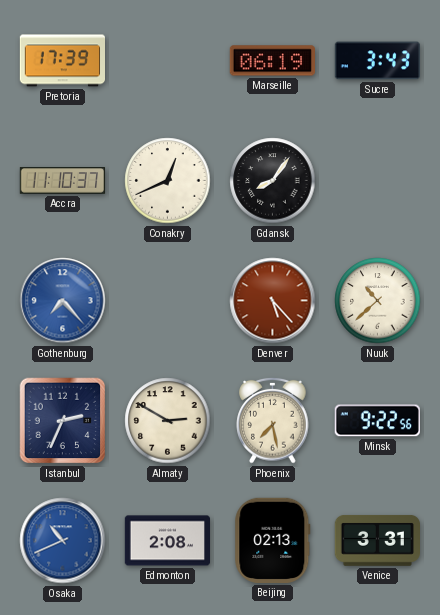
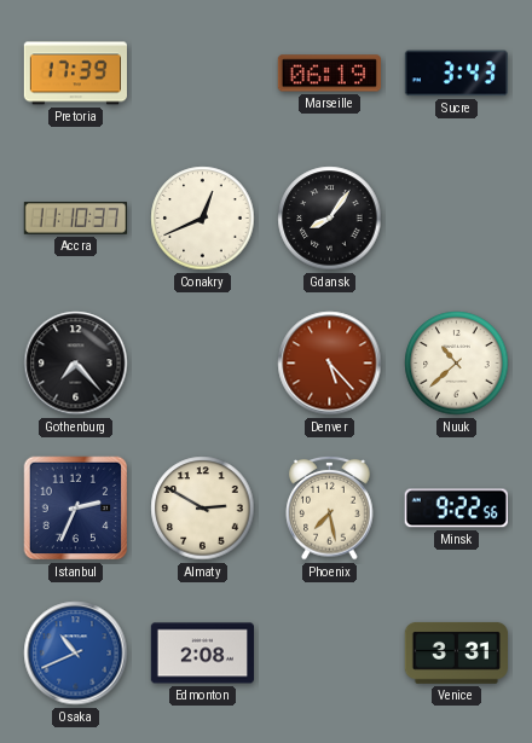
Gothenburg dial: blue -> black
Beijing: 02:13 -> none
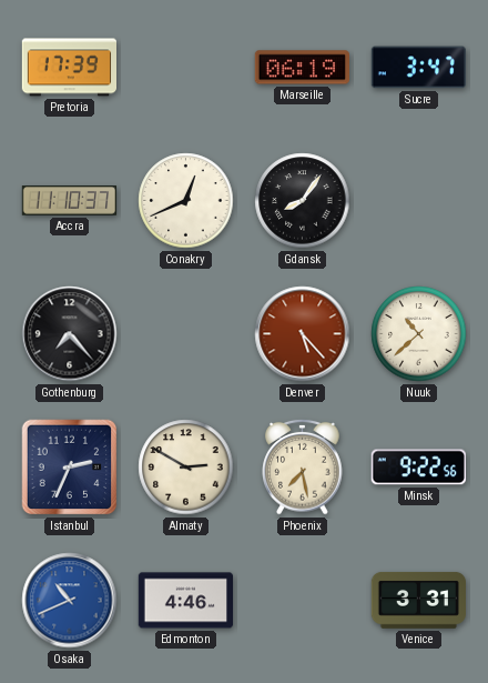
Sucre: 3:43 -> 3:47
Edmonton: 2:08 -> 4:46
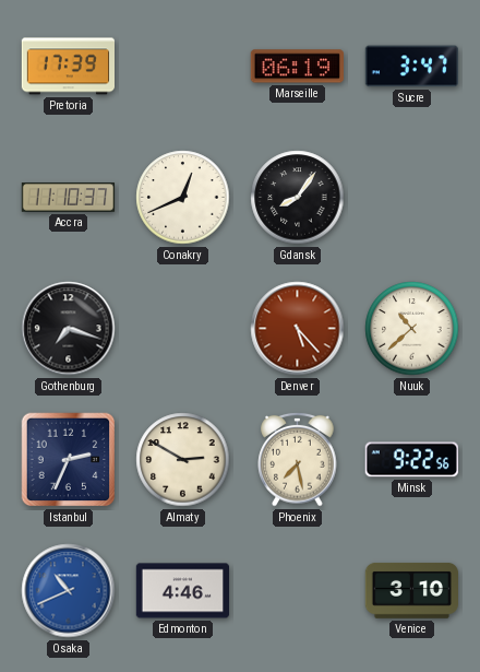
Gothenburg: 7:23 -> 7:18
Venice: 3:31 -> 3:10
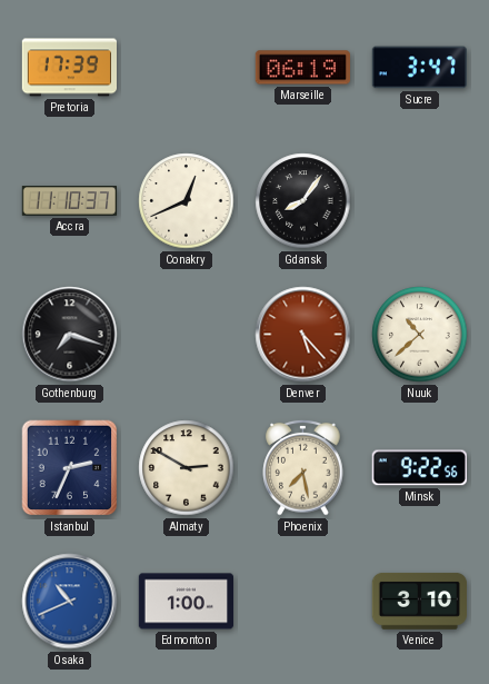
Edmonton: 4:46 -> 1:00
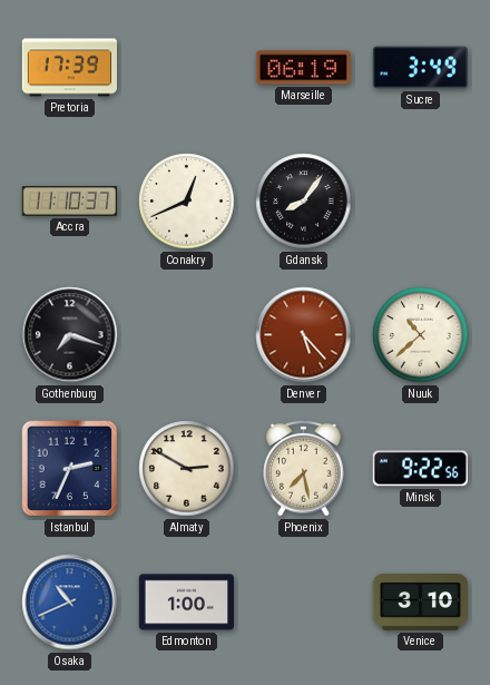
Sucre: 3:47 -> 3:49
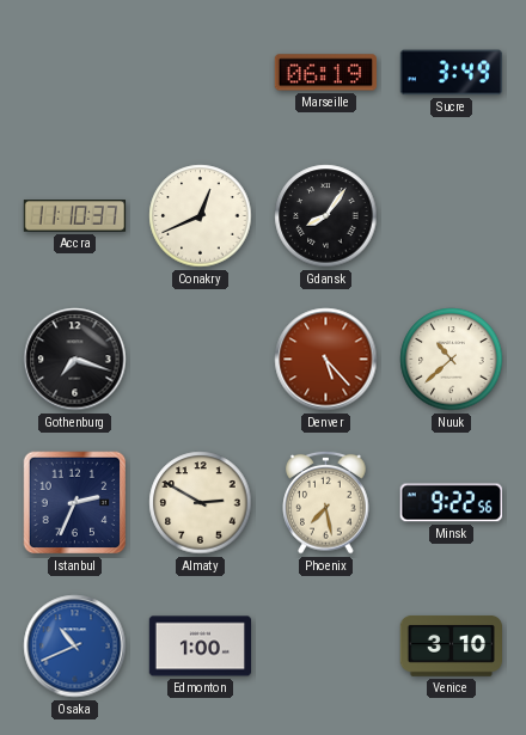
Pretoria: 17:39 -> none
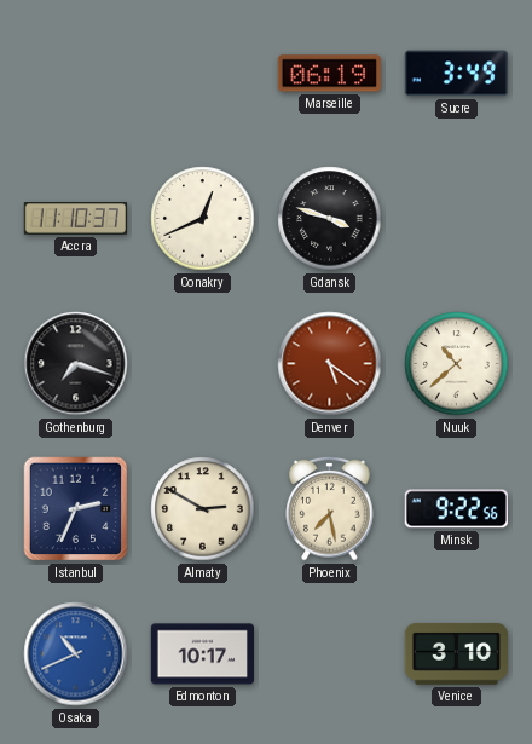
Gdansk: 8:06 -> 3:48
Denver: 5:23 -> 5:21
Edmonton: 1:00 -> 10:17
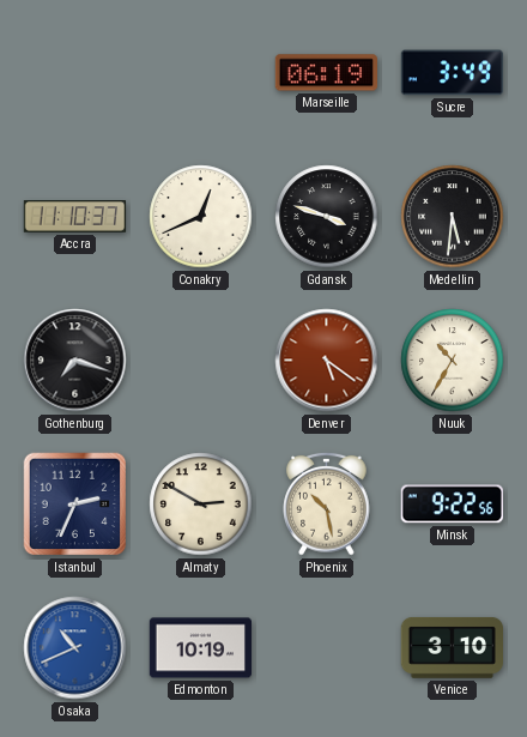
Medellin: none -> 5:31
Nuuk: 10:38 -> 10:35
Phoenix: 7:28 -> 10:28
Edmonton: 10:17 -> 10:19
